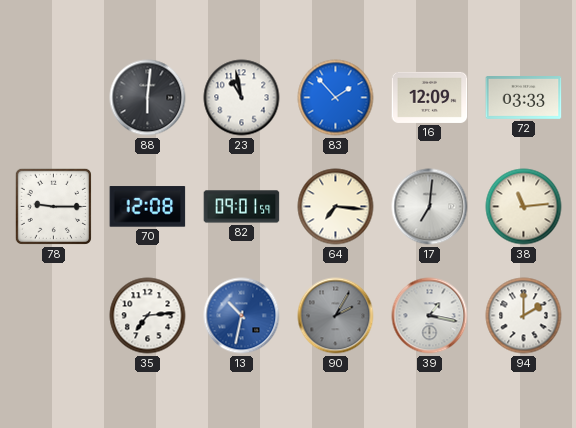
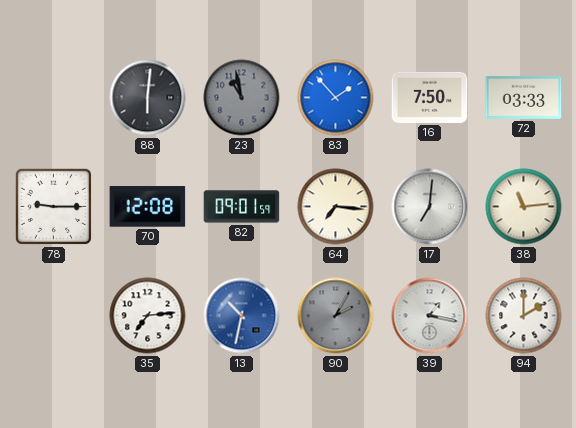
23 dial: white -> grey
16: 12:09 -> 7:50
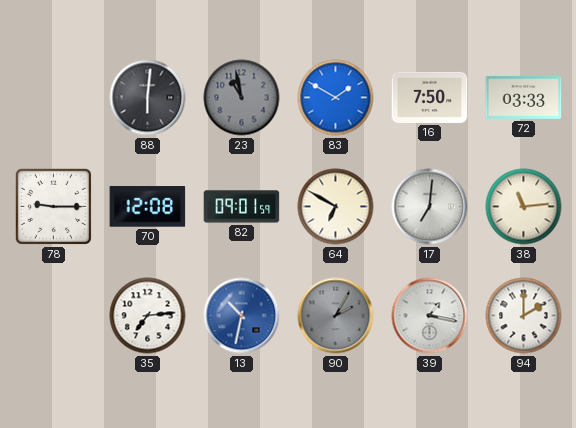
83: 1:53 -> 1:50
64: 7:16 -> 6:50
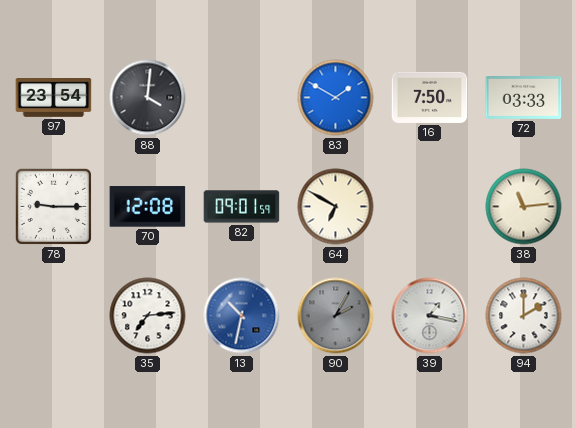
97: none -> 23:54
88: 6:01 -> 4:01
23: 10:58 -> none
17: 7:01 -> none
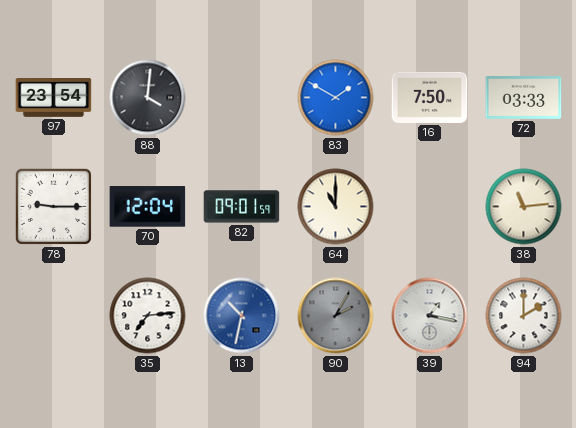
70: 12:08 -> 12:04
64: 6:50 -> 11:00
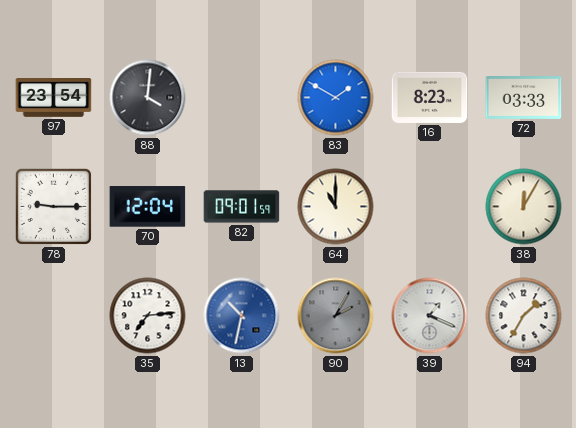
16: 7:50 -> 8:23
38: 11:14 -> 12:05
39: 1:17 -> 1:19
94: 2:00 -> 1:35
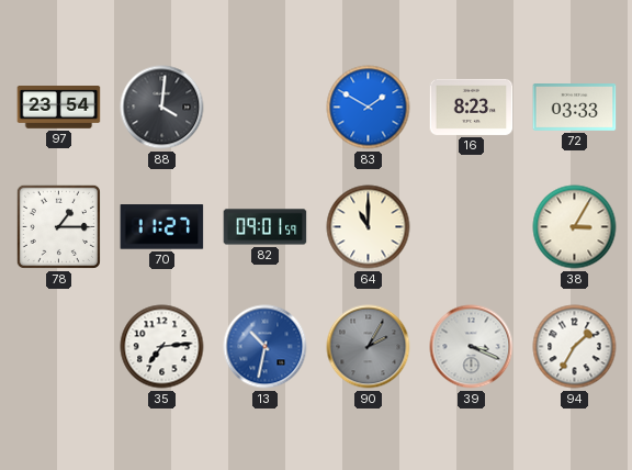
78: 9:15 -> 1:15
70: 12:04 -> 11:27
38: 12:05 -> 3:05
39: 1:19 -> 3:19
